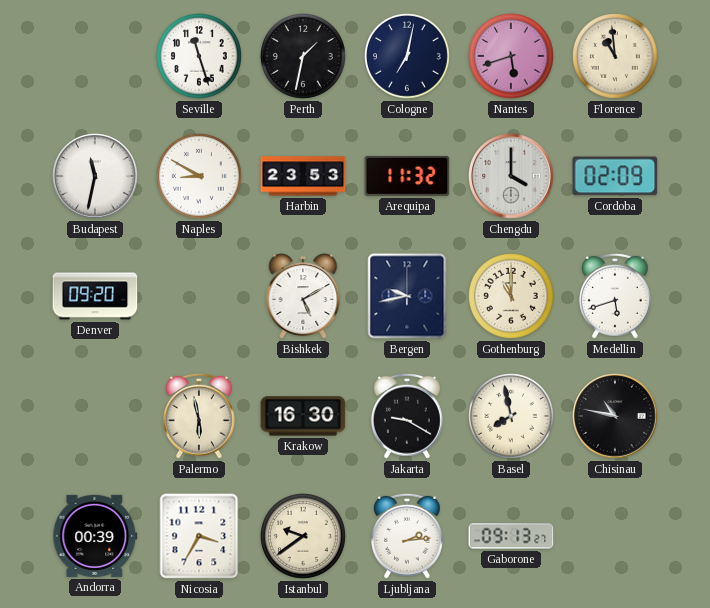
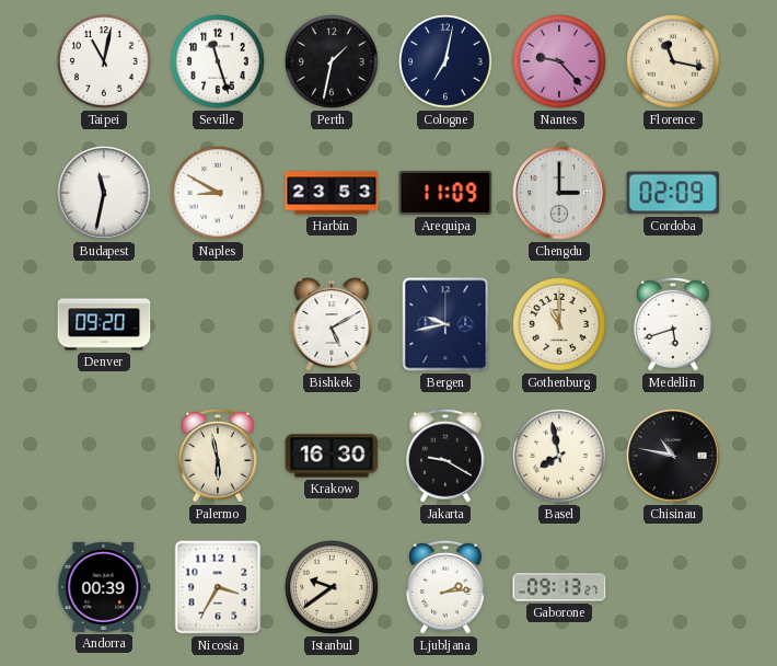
Taipei: none -> 11:02
Nantes: 5:42 -> 9:23
Florence: 10:59 -> 11:17
Arequipa: 11:32 -> 11:09
Chengdu: 4:00 -> 3:00
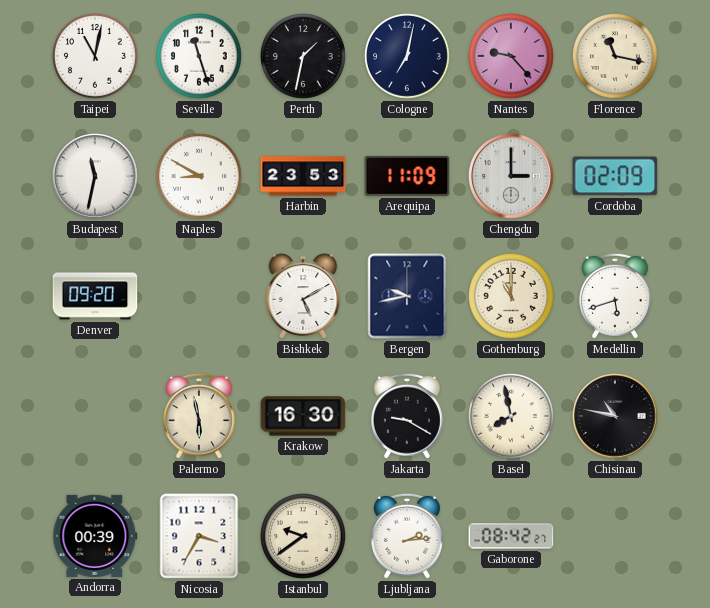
Gaborone: 09:13 -> 08:42
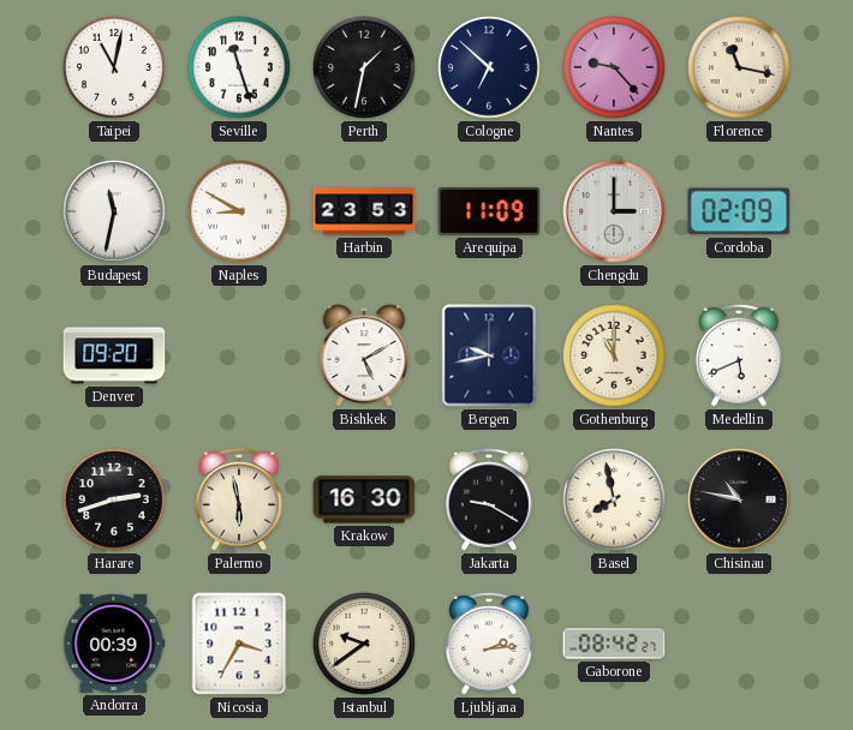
Cologne: 7:02 -> 6:52
Medellin: 5:42 -> 5:41
Harare: none -> 2:42
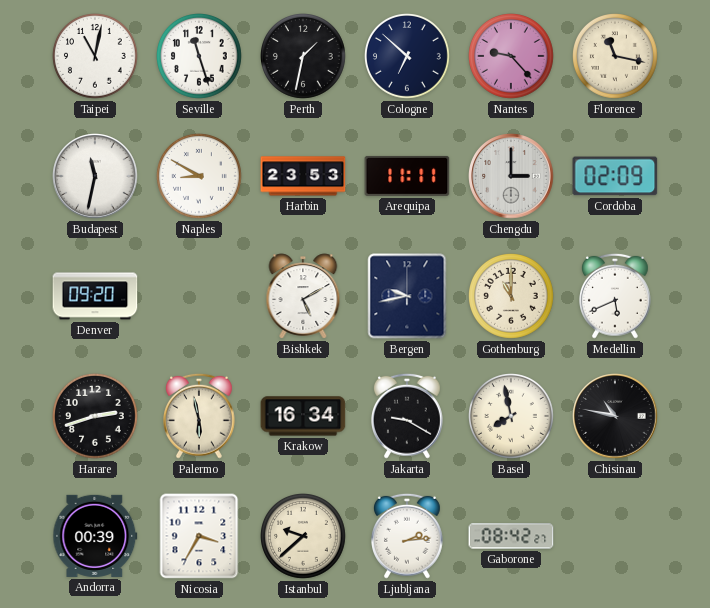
Arequipa: 11:09 -> 11:11
Krakow: 16:30 -> 16:34
Istanbul: 9:39 -> 9:38
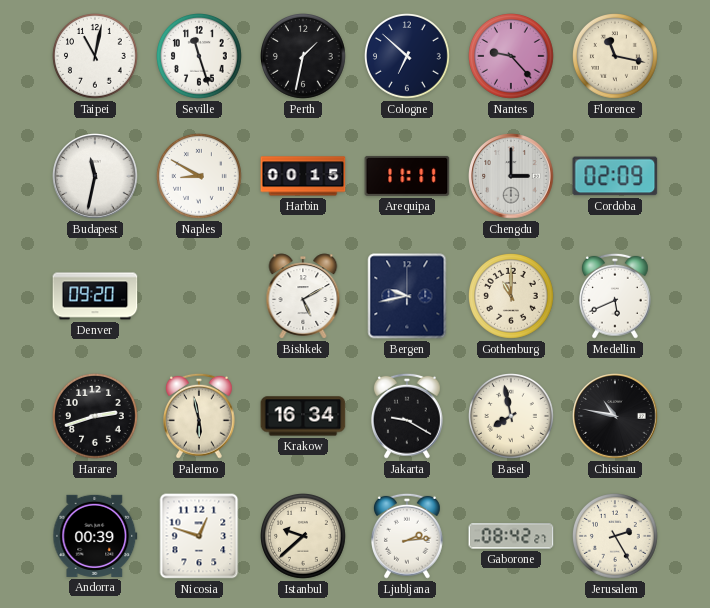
Harbin: 23:53 -> 00:15
Nicosia: 3:35 -> 12:48
Jerusalem: none -> 2:25
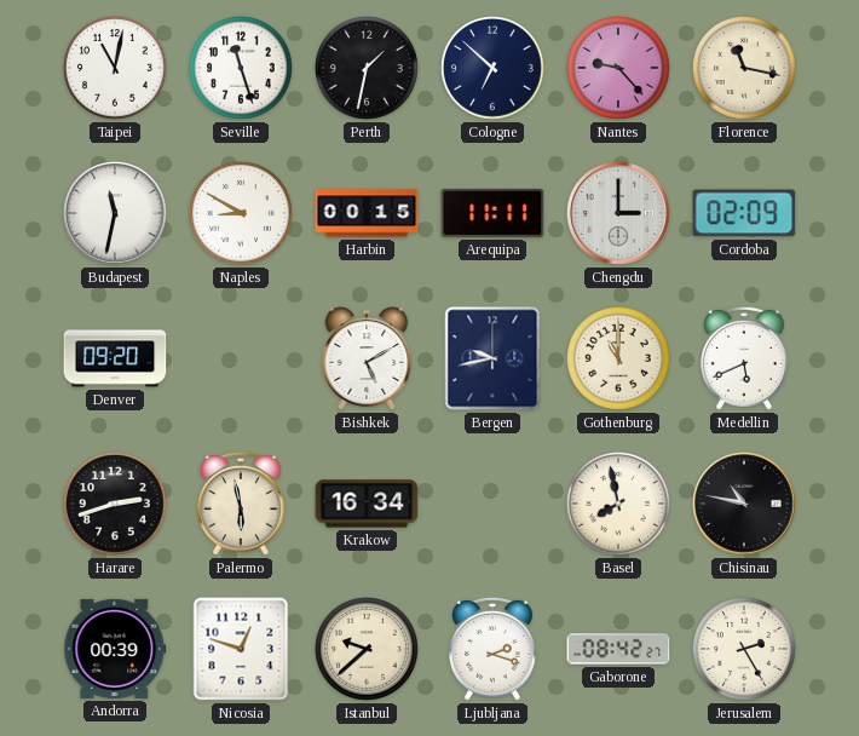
Jakarta: 9:20 -> none
Ljubljana: 2:14 -> 2:18
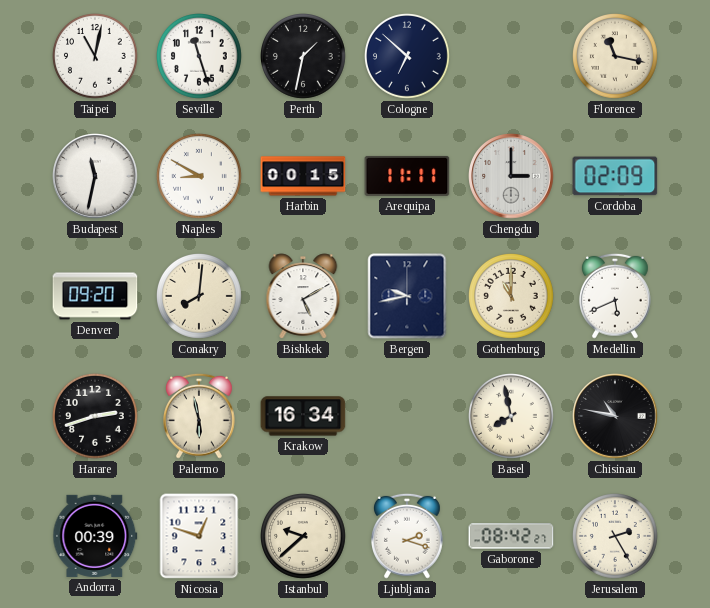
Nantes: 9:23 -> none
Conakry: none -> 8:01
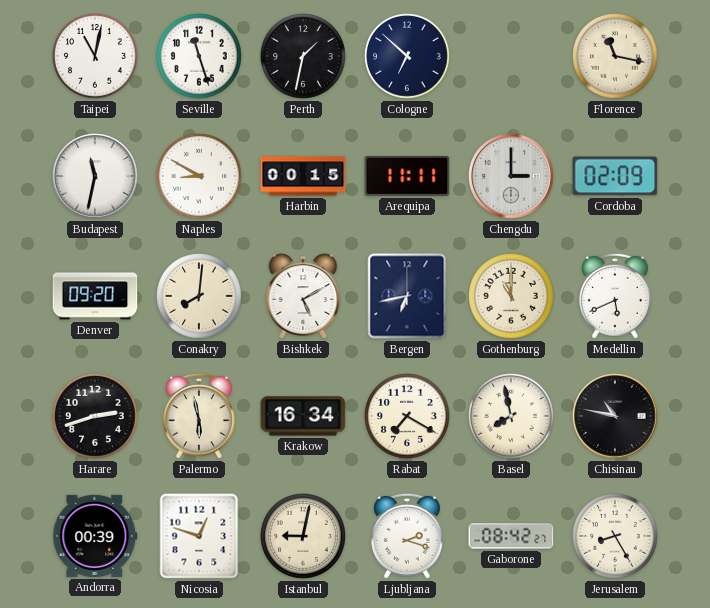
Bergen: 9:43 -> 6:43
Rabat: none -> 7:20
Istanbul: 9:38 -> 9:02
Jerusalem: 2:25 -> 8:25
